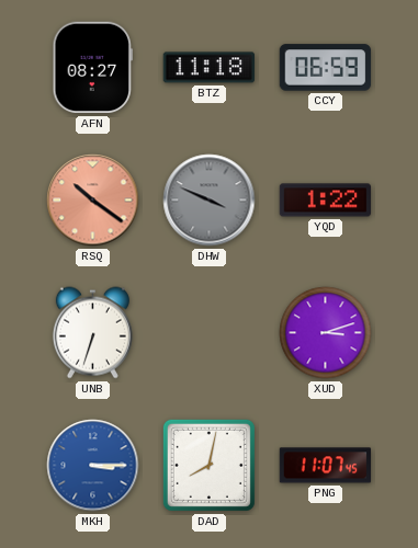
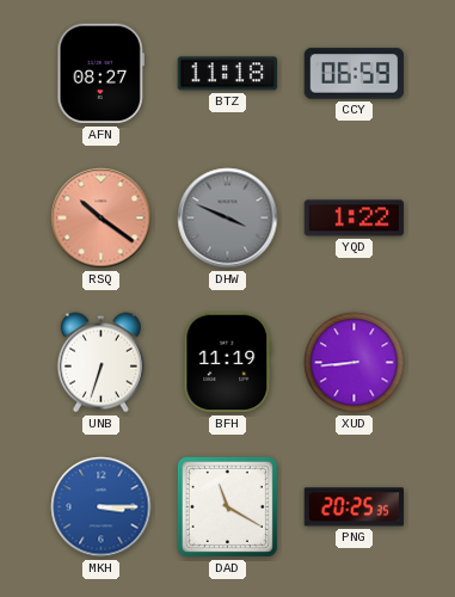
BFH: none -> 11:19
XUD: 3:12 -> 8:44
DAD: 8:02 -> 11:20
PNG: 11:07 -> 20:25
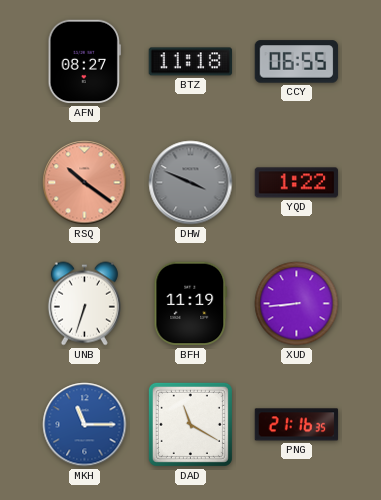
CCY: 06:59 -> 06:55
MKH: 3:15 -> 11:15
PNG: 20:25 -> 21:16
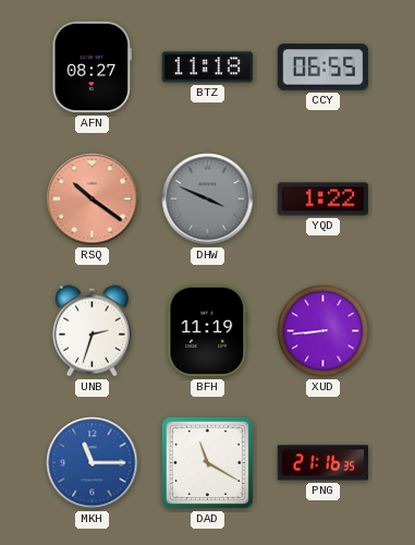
UNB: 6:33 -> 2:33
